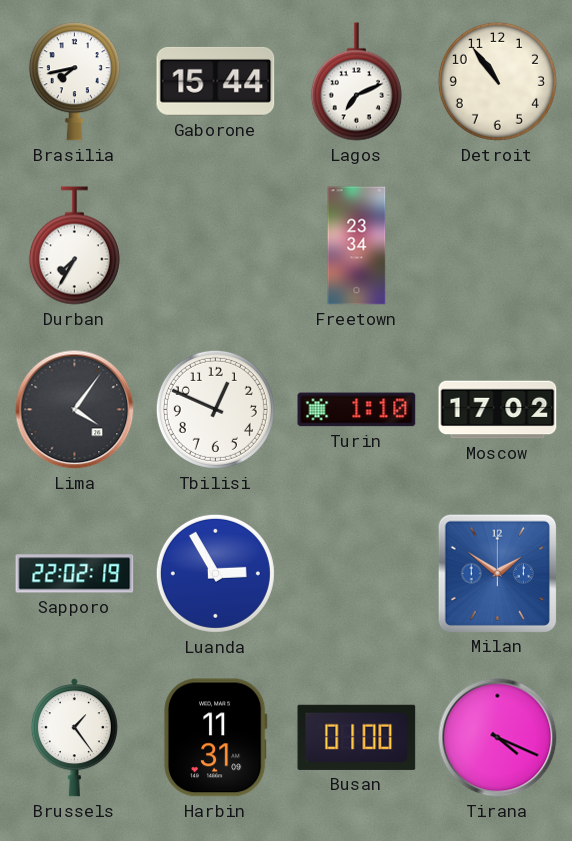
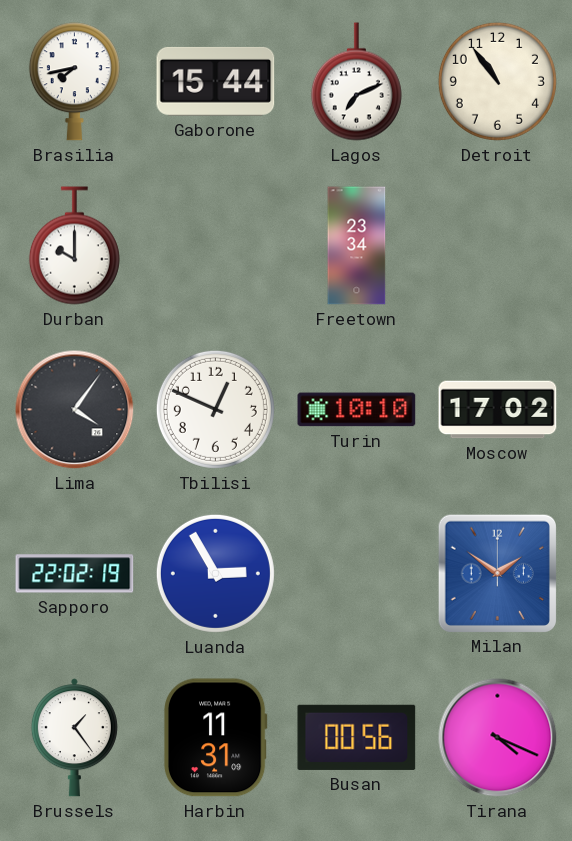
Durban: 7:35 -> 10:00
Turin: 1:10 -> 10:10
Busan: 01:00 -> 00:56
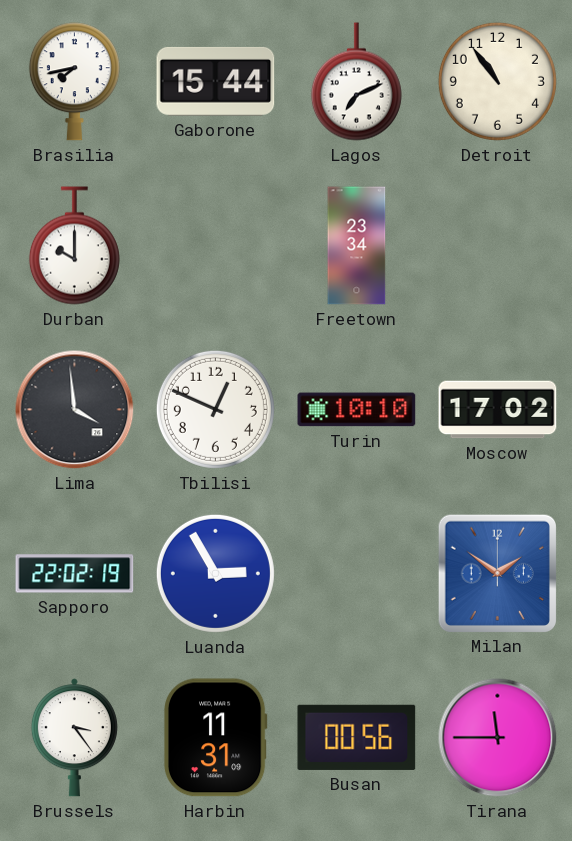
Lima: 4:06 -> 3:59
Brussels: 1:24 -> 3:24
Tirana: 4:19 -> 11:45
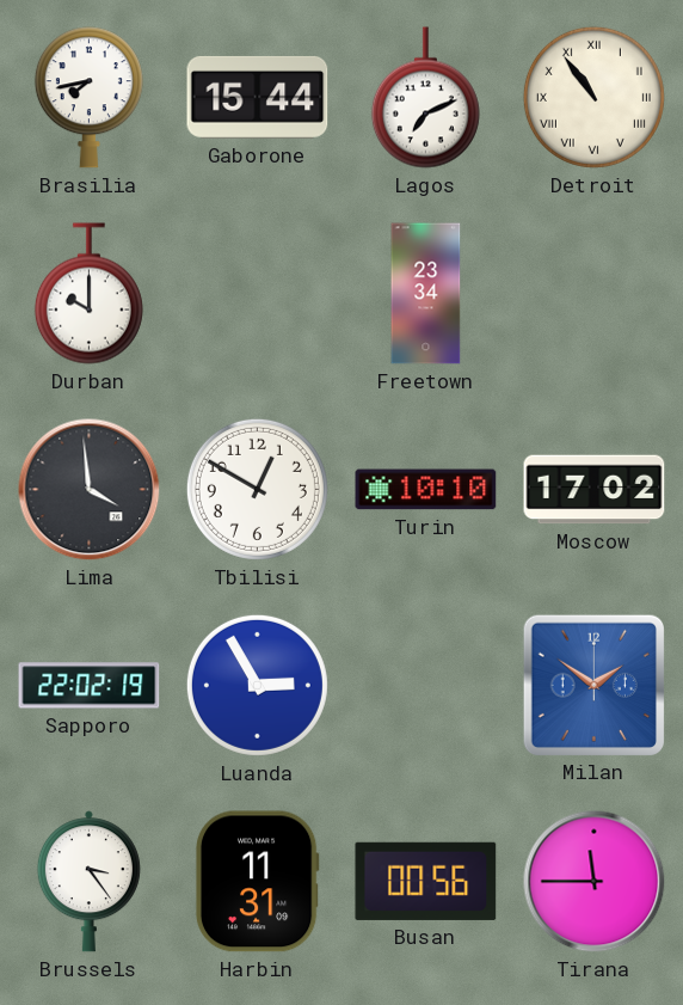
Detroit numerals: Arabic -> Roman
Tbilisi: 12:49 -> 12:50
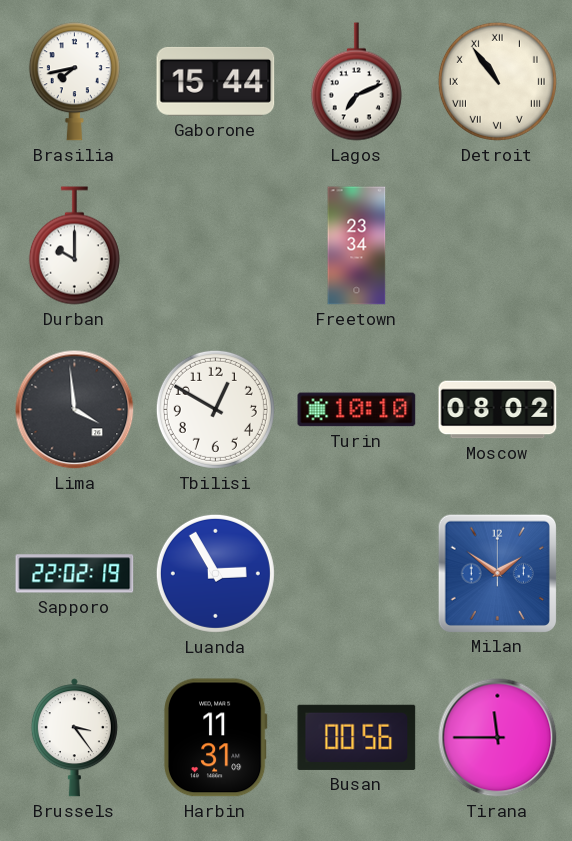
Moscow: 17:02 -> 08:02
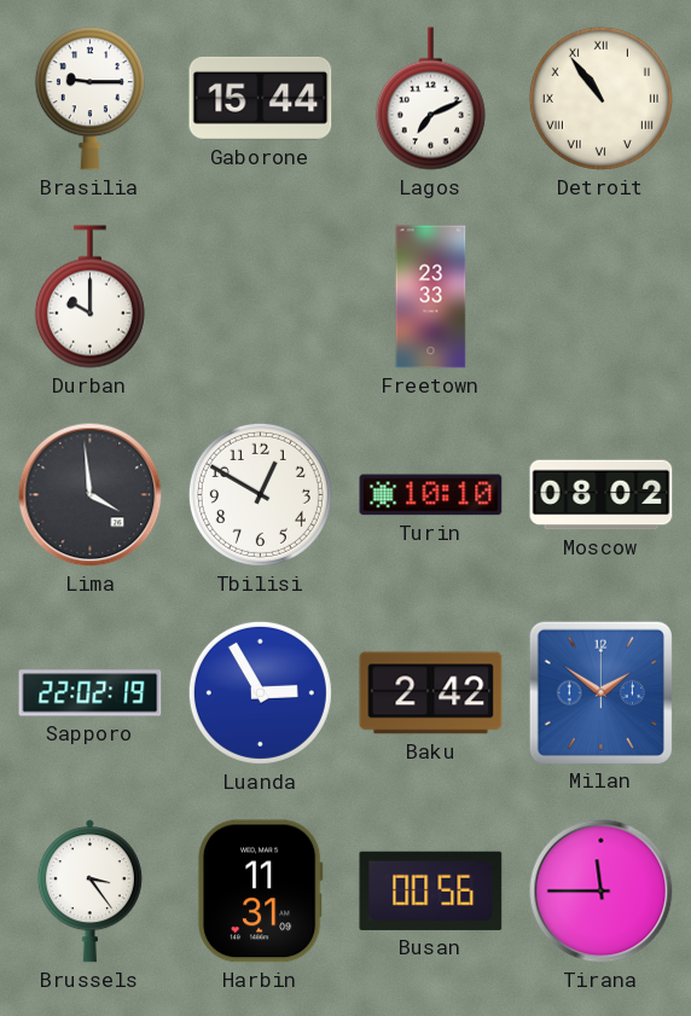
Brasilia: 7:43 -> 9:15
Freetown: 23:34 -> 23:33
Baku: none -> 2:42
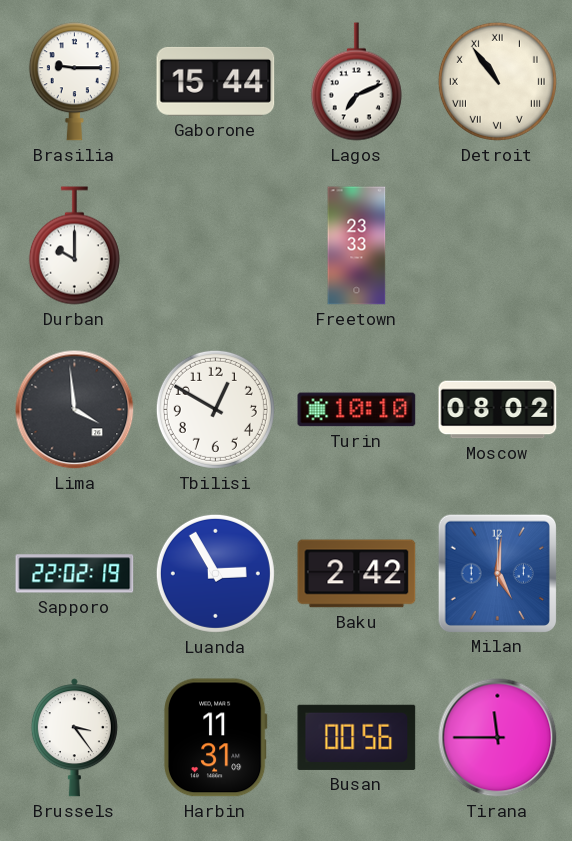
Milan: 1:51 -> 5:01
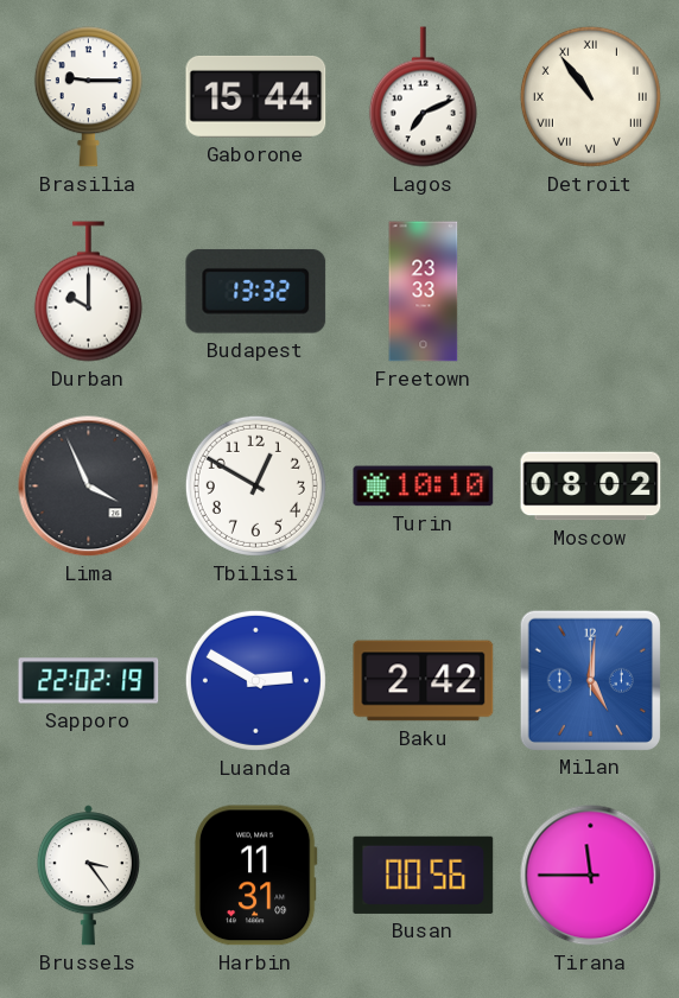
Budapest: none -> 13:32
Lima: 3:59 -> 3:56
Luanda: 2:55 -> 2:50
